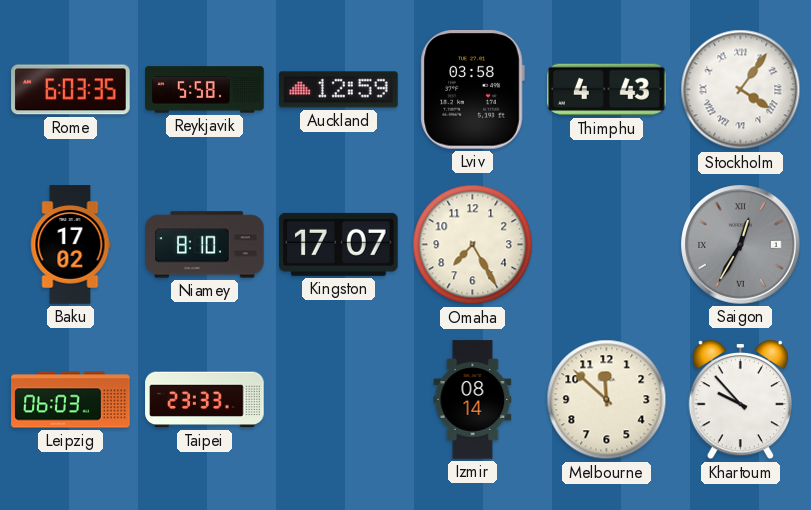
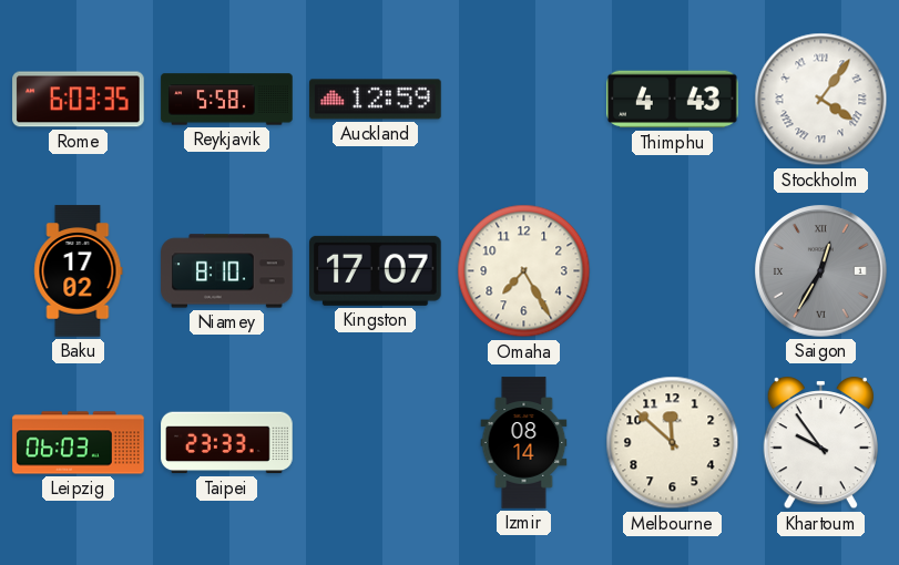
Lviv: 03:58 -> none
Khartoum: 9:53 -> 9:54
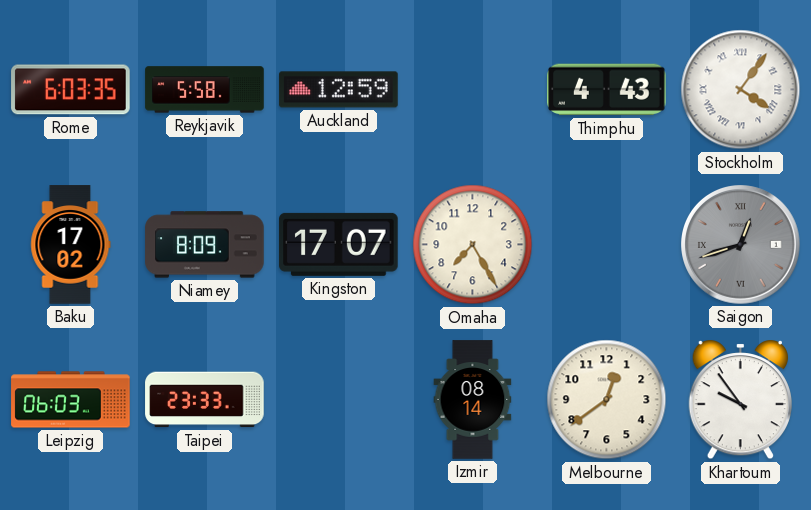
Niamey: 8:10 -> 8:09
Saigon: 12:35 -> 12:42
Melbourne: 11:52 -> 12:39
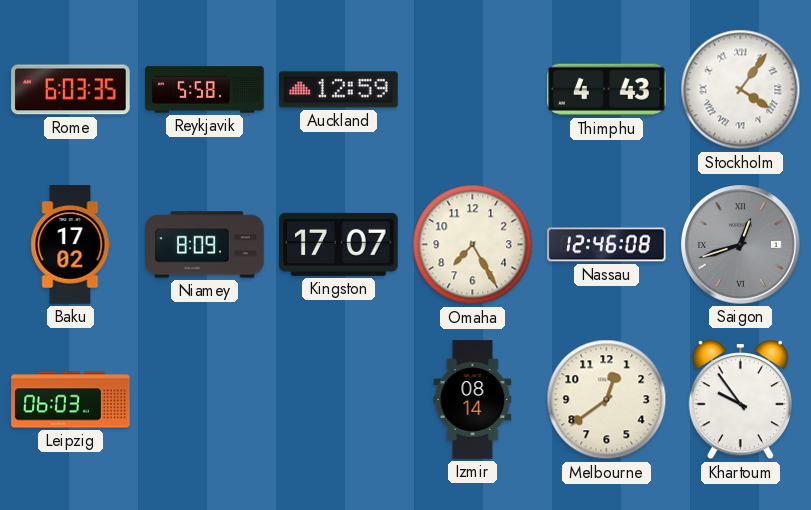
Nassau: none -> 12:46
Taipei: 23:33 -> none
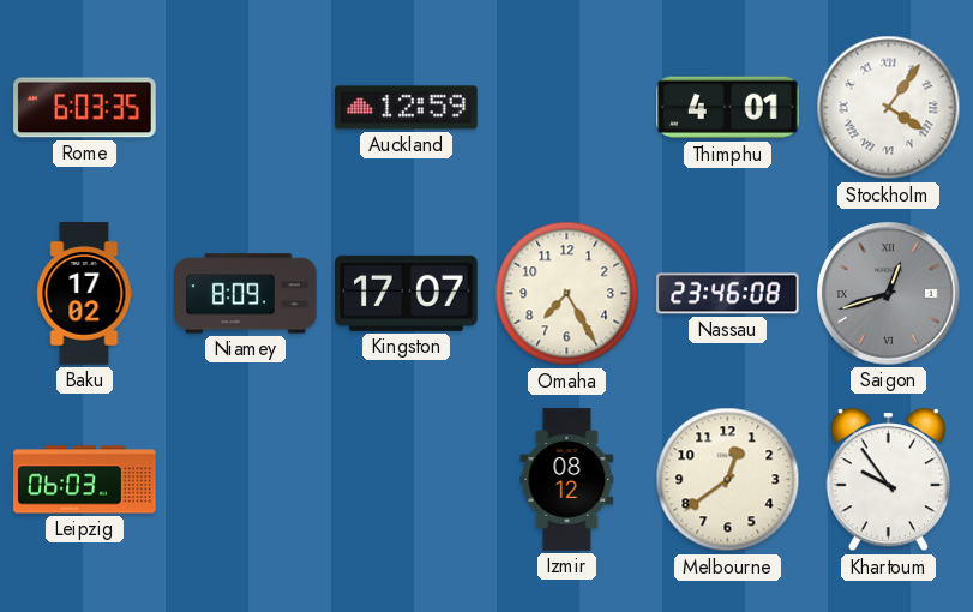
Reykjavik: 5:58 -> none
Thimphu: 4:43 -> 4:01
Nassau: 12:46 -> 23:46
Izmir: 08:14 -> 08:12
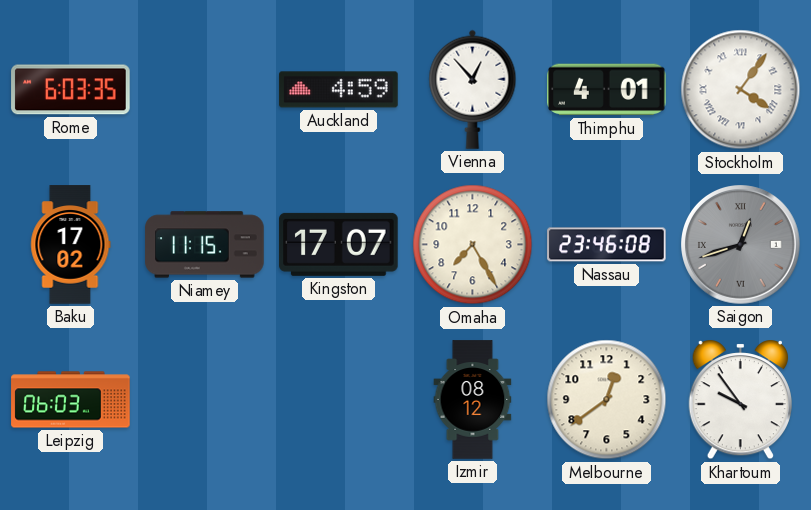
Auckland: 12:59 -> 4:59
Vienna: none -> 12:53
Niamey: 8:09 -> 11:15
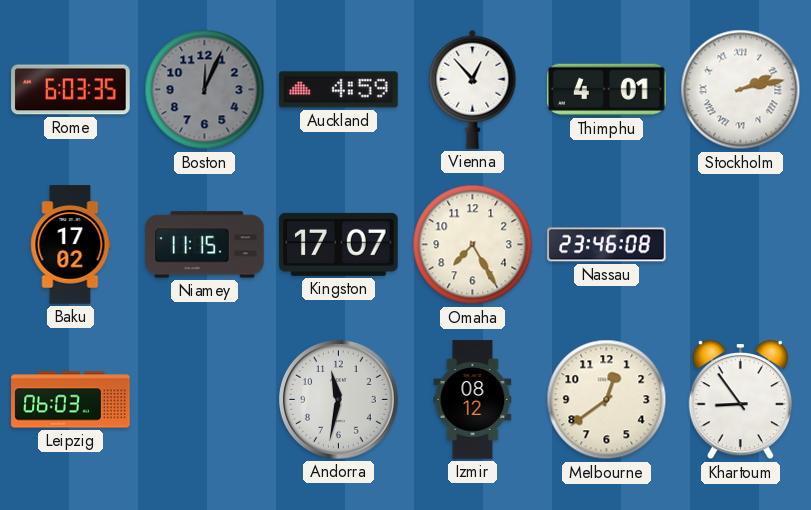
Boston: none -> 12:04
Stockholm: 4:06 -> 2:13
Saigon: 12:42 -> none
Andorra: none -> 11:32
Khartoum: 9:54 -> 8:54
